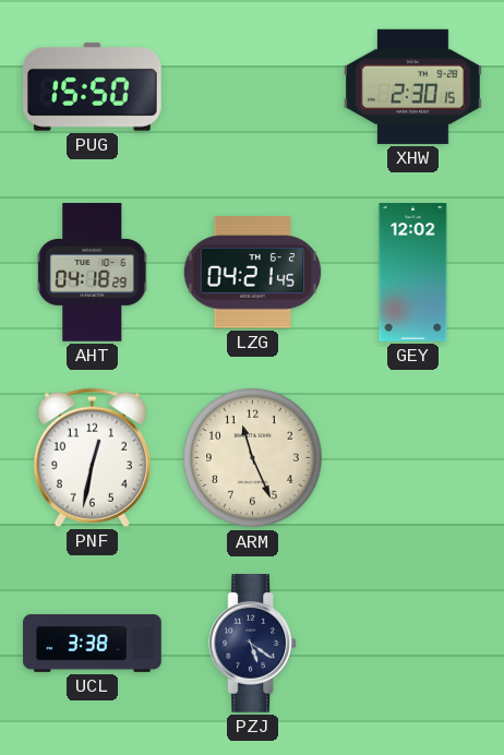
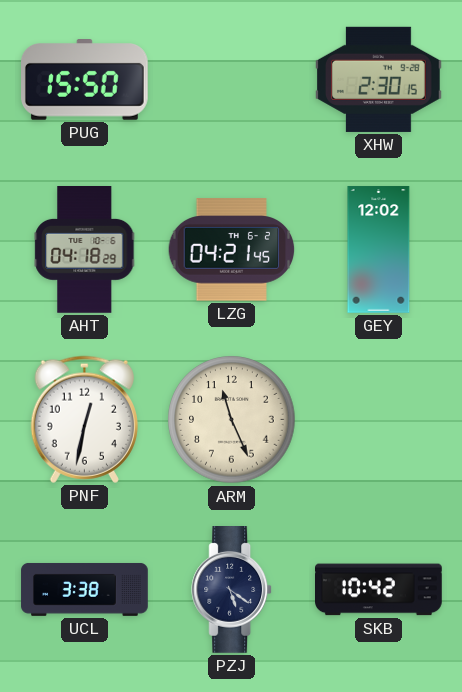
SKB: none -> 10:42
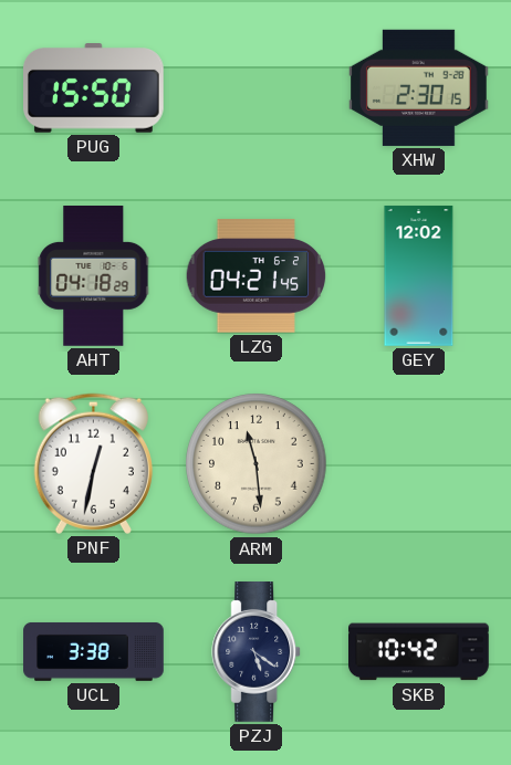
ARM: 11:26 -> 11:29
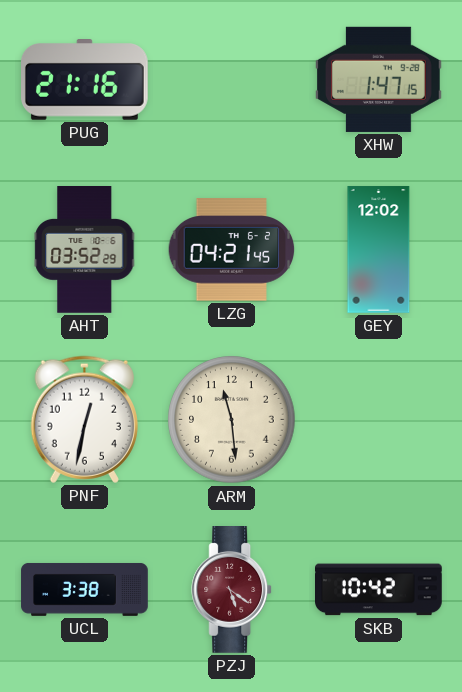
PUG: 15:50 -> 21:16
XHW: 2:30 -> 1:47
AHT: 04:18 -> 03:52
PZJ dial: navy -> burgundy
